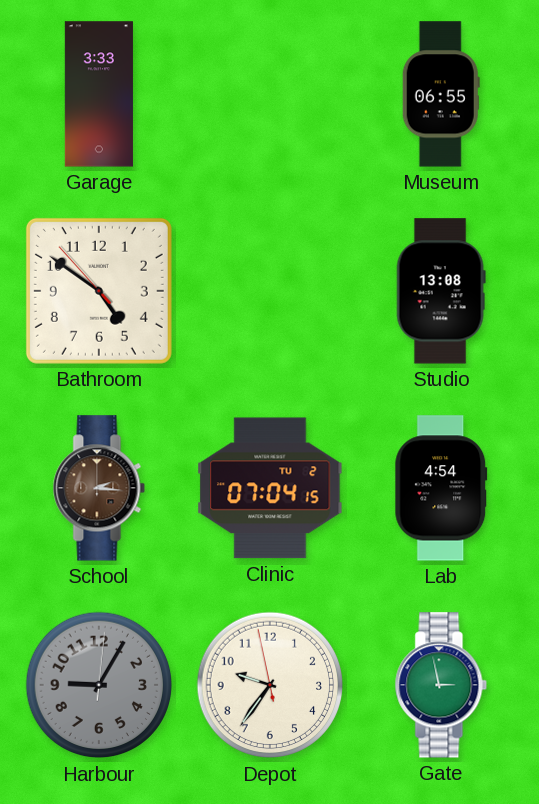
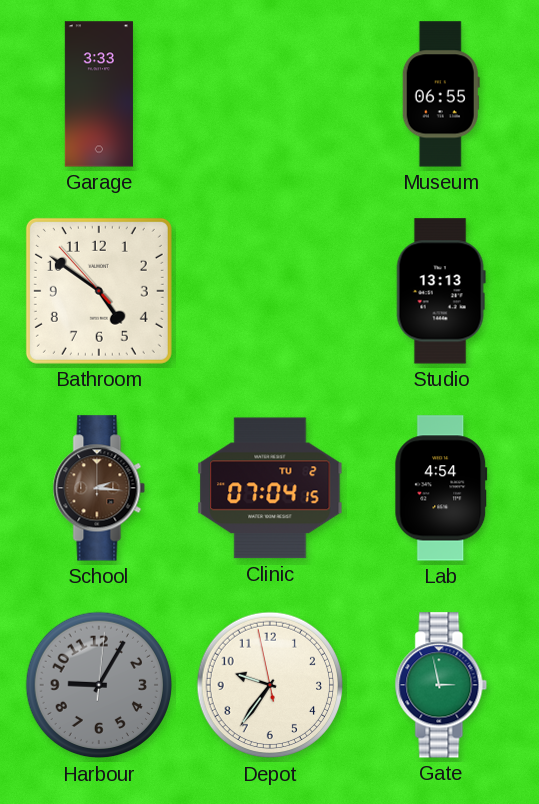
Studio: 13:08 -> 13:13
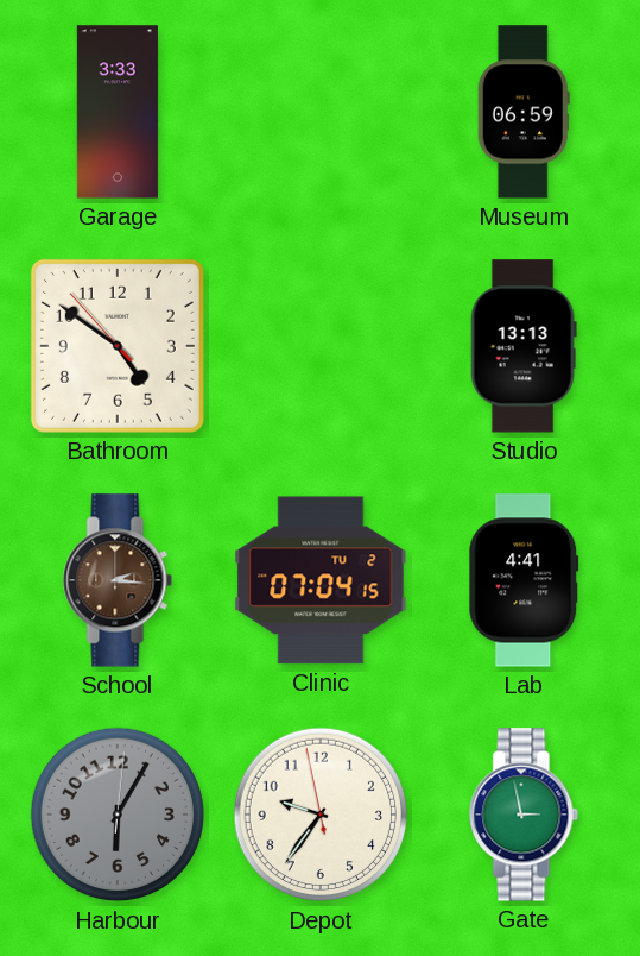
Museum: 06:55 -> 06:59
Lab: 4:54 -> 4:41
Harbour: 9:05 -> 6:05
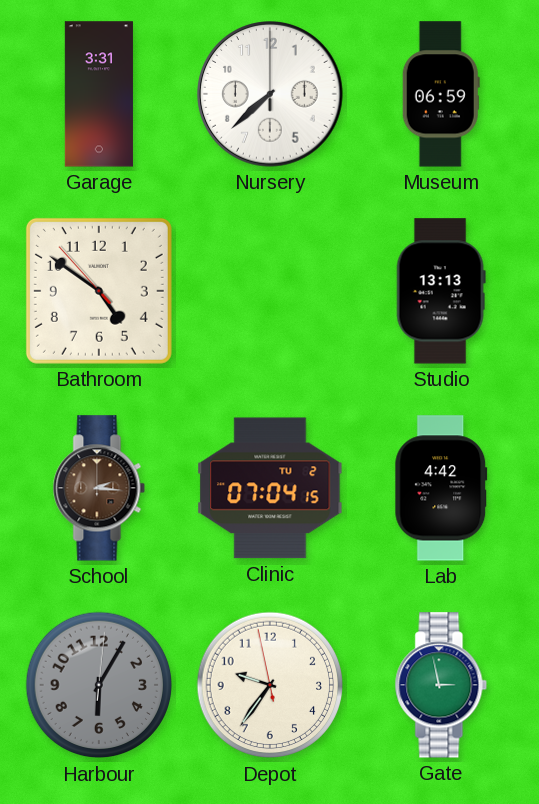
Garage: 3:33 -> 3:31
Nursery: none -> 7:38
Lab: 4:41 -> 4:42
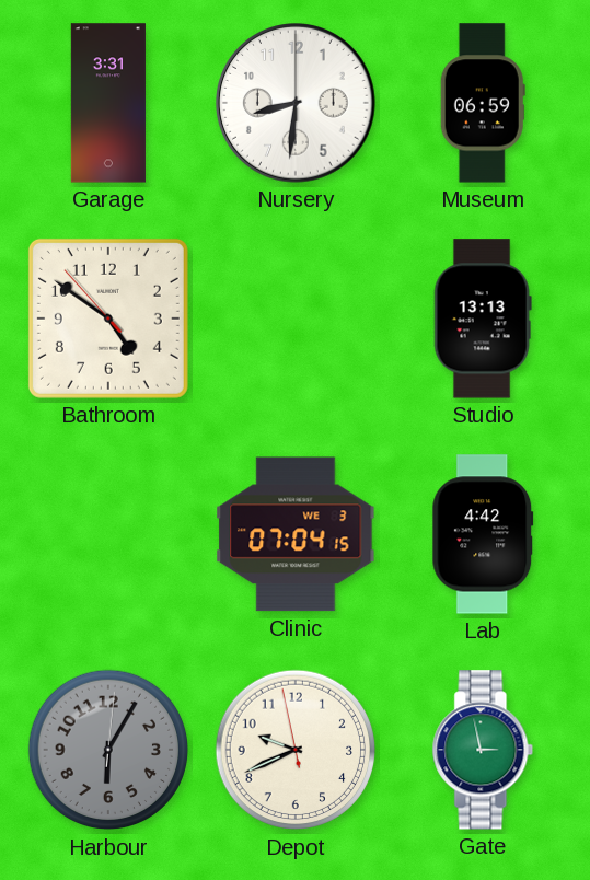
Nursery: 7:38 -> 8:31
School: 2:16 -> none
Clinic date: TU 2 -> WE 3
Depot: 9:35 -> 9:40
